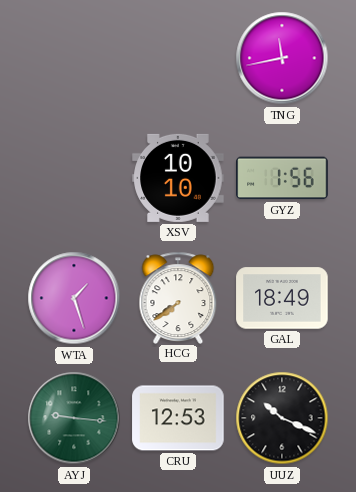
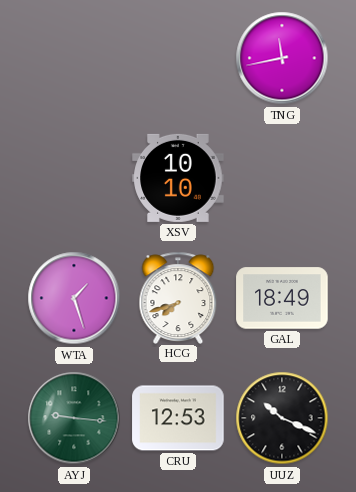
GYZ: 1:56 -> none
HCG: 7:39 -> 7:42
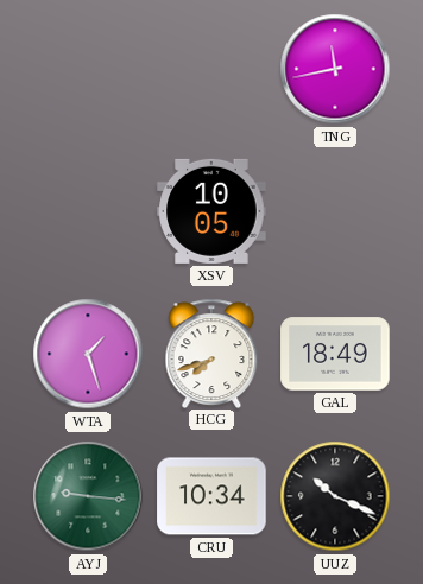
XSV: 10:10 -> 10:05
CRU: 12:53 -> 10:34
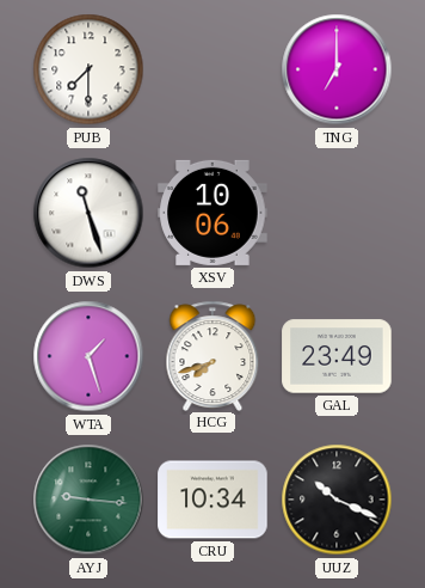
PUB: none -> 7:30
TNG: 11:43 -> 7:00
DWS: none -> 11:27
XSV: 10:05 -> 10:06
GAL: 18:49 -> 23:49
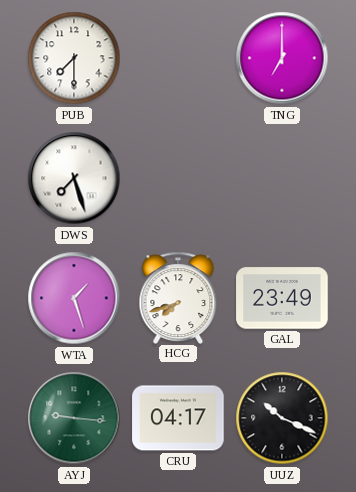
DWS: 11:27 -> 7:27
XSV: 10:06 -> none
CRU: 10:34 -> 04:17
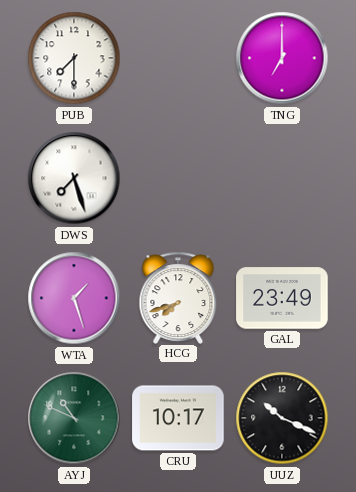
AYJ: 9:16 -> 10:49
CRU: 04:17 -> 10:17
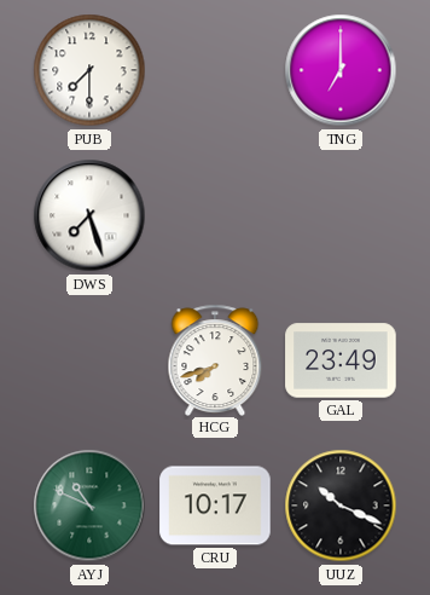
WTA: 1:27 -> none
